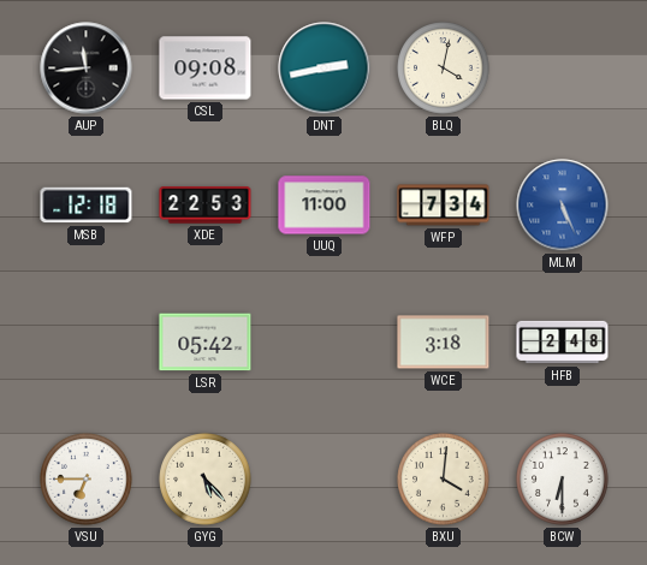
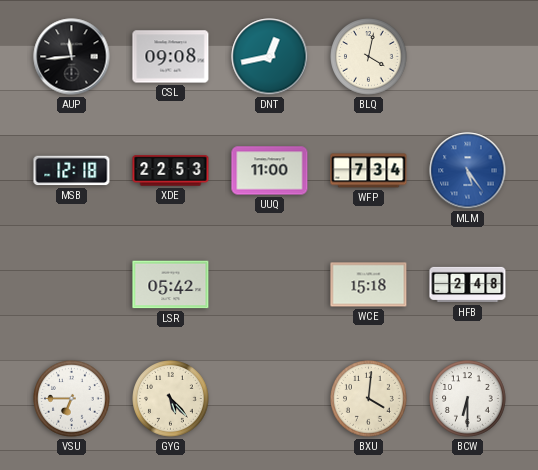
DNT: 2:43 -> 12:43
MLM: 5:26 -> 5:24
WCE: 3:18 -> 15:18
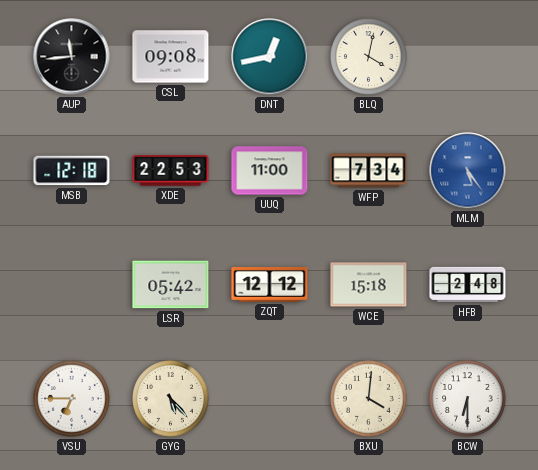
ZQT: none -> 12:12
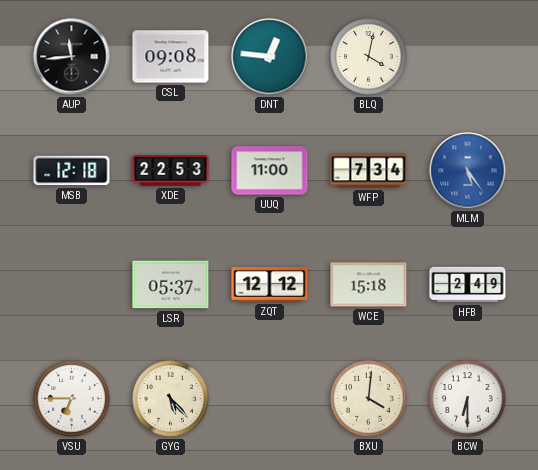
DNT: 12:43 -> 12:46
LSR: 05:42 -> 05:37
HFB: 2:48 -> 2:49
